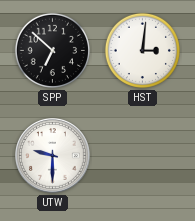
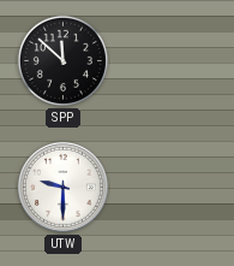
SPP: 6:52 -> 11:52
HST: 3:01 -> none
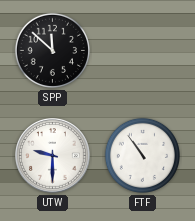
FTF: none -> 10:54
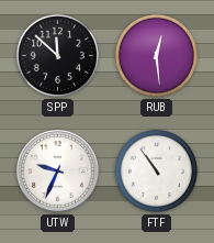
RUB: none -> 12:29
UTW: 9:30 -> 9:34
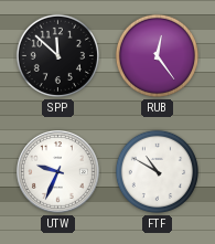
RUB: 12:29 -> 12:24
FTF: 10:54 -> 10:50
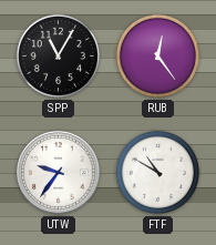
SPP: 11:52 -> 11:05
UTW: 9:34 -> 9:36
